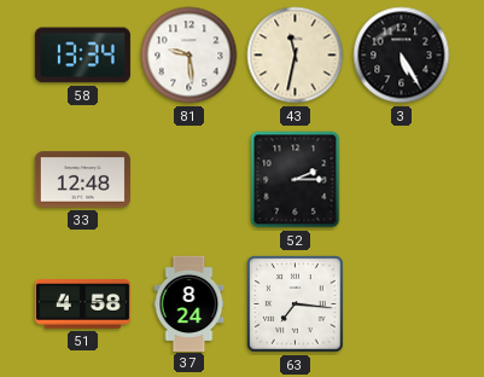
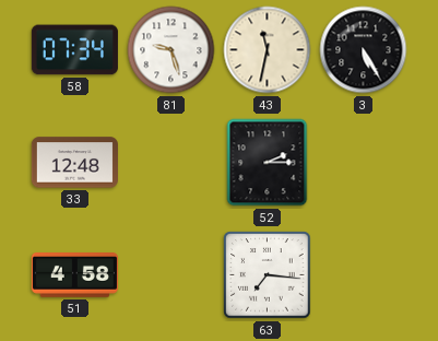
58: 13:34 -> 07:34
81: 9:29 -> 9:27
37: 8:24 -> none
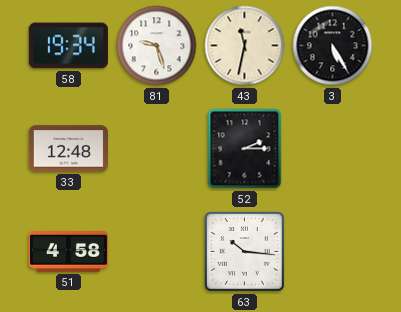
58: 07:34 -> 19:34
63: 7:16 -> 10:16
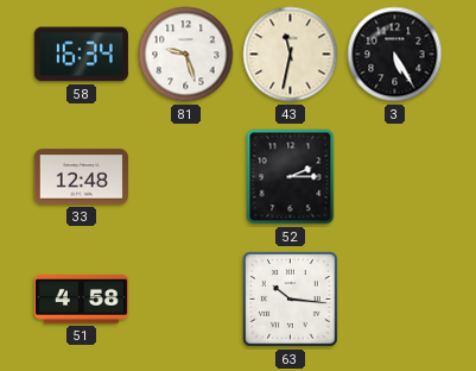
58: 19:34 -> 16:34
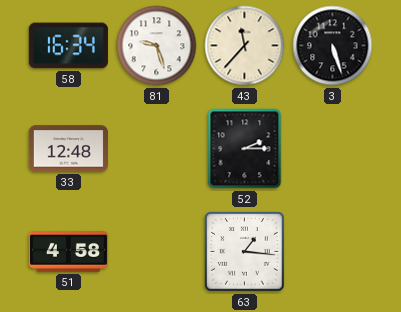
43: 11:32 -> 11:37
3: 5:25 -> 5:27
63: 10:16 -> 1:16
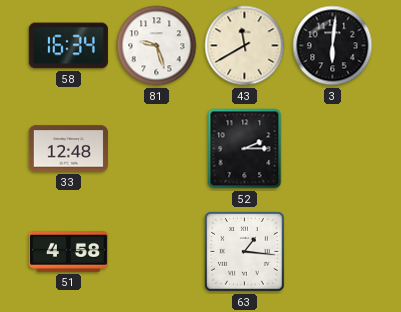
43: 11:37 -> 11:40
3: 5:27 -> 6:01
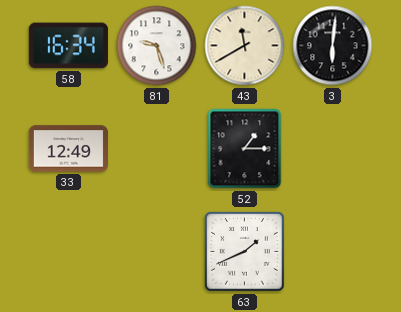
33: 12:48 -> 12:49
52: 2:15 -> 1:15
51: 4:58 -> none
63: 1:16 -> 1:41
